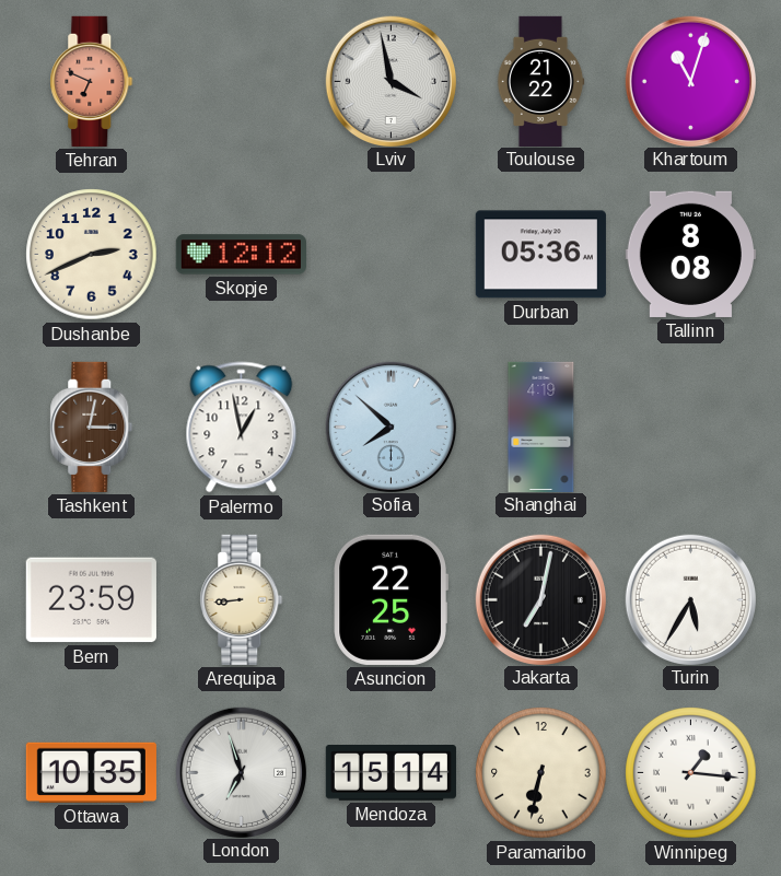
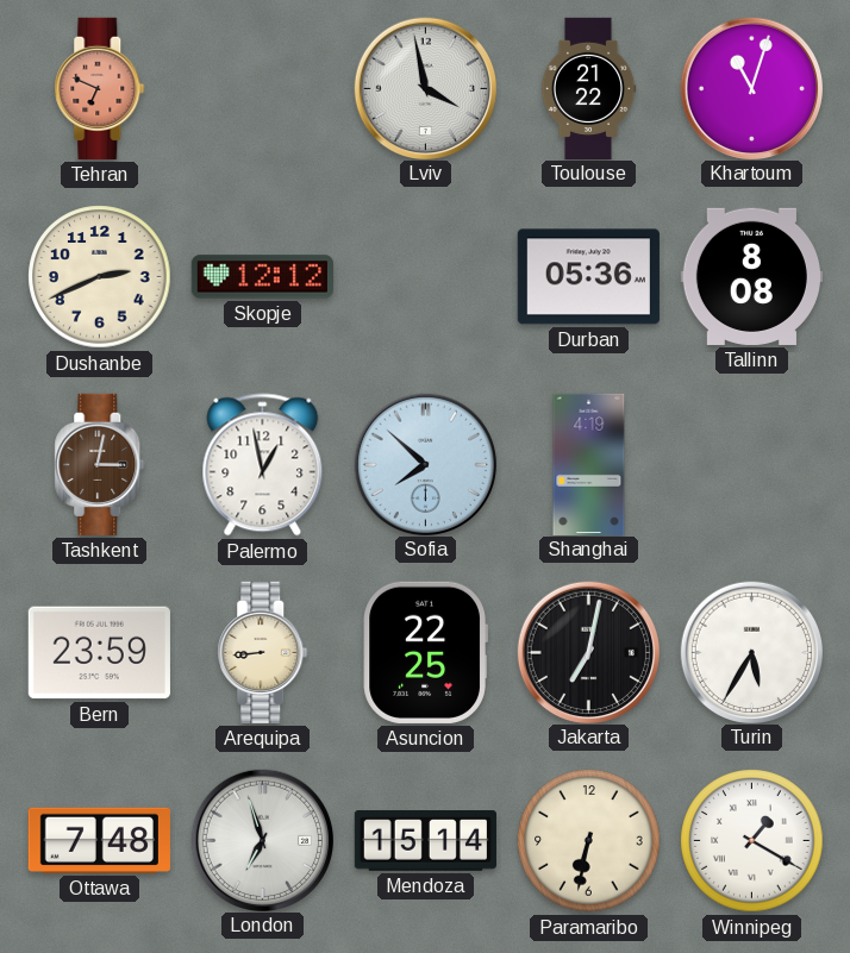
Ottawa: 10:35 -> 7:48
Winnipeg: 1:16 -> 1:20
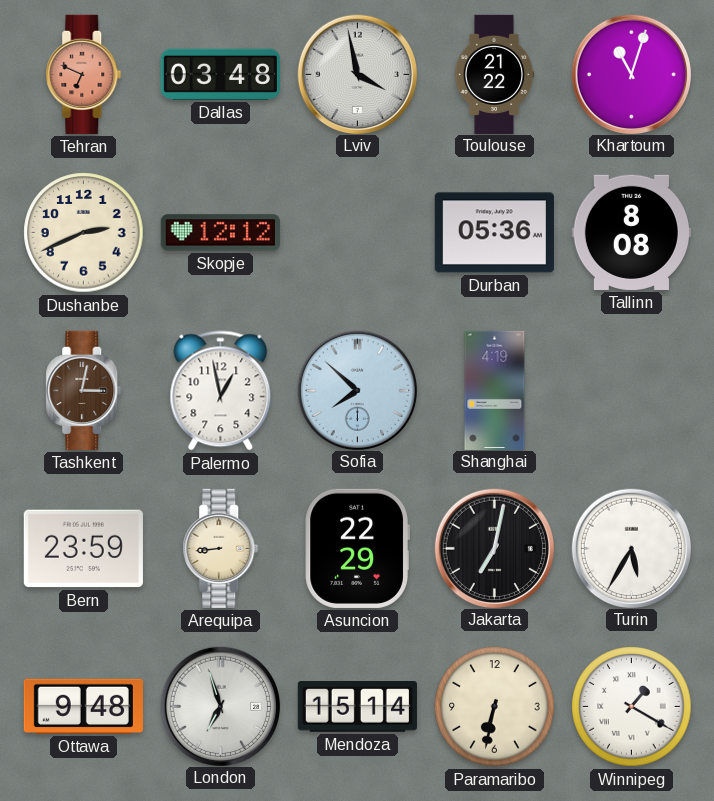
Dallas: none -> 03:48
Asuncion: 22:25 -> 22:29
Ottawa: 7:48 -> 9:48
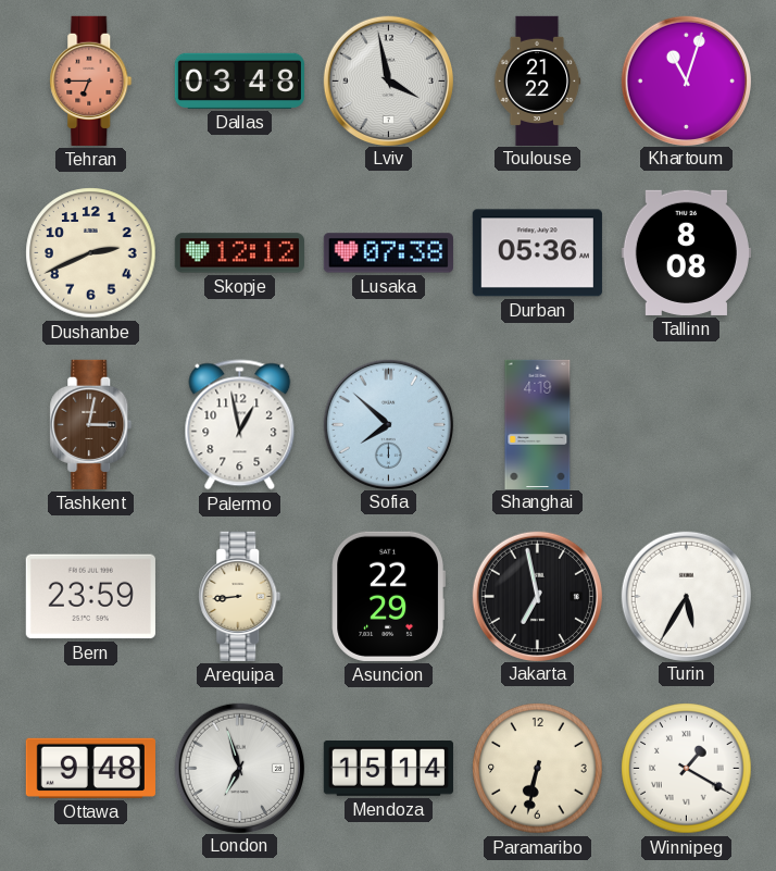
Tehran: 6:49 -> 6:45
Lusaka: none -> 07:38
Jakarta: 7:02 -> 6:58
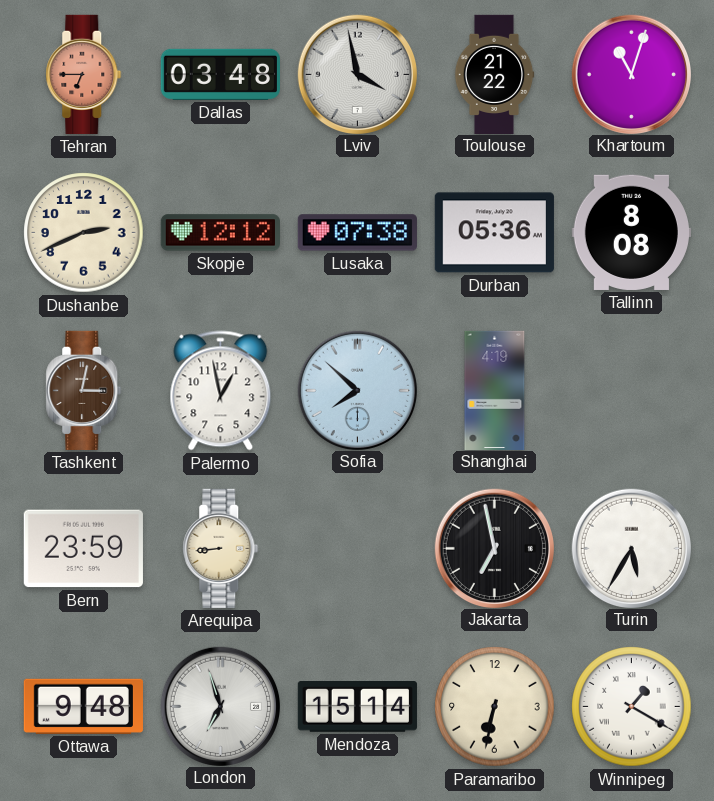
Asuncion: 22:29 -> none
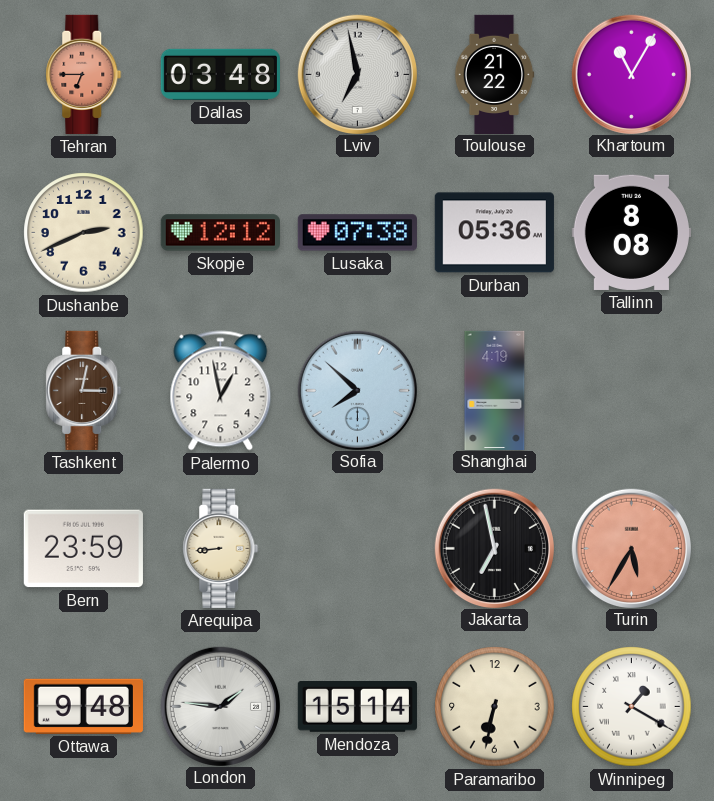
Lviv: 3:58 -> 6:58
Khartoum: 11:03 -> 11:05
Turin dial: white -> salmon
London: 6:57 -> 1:46
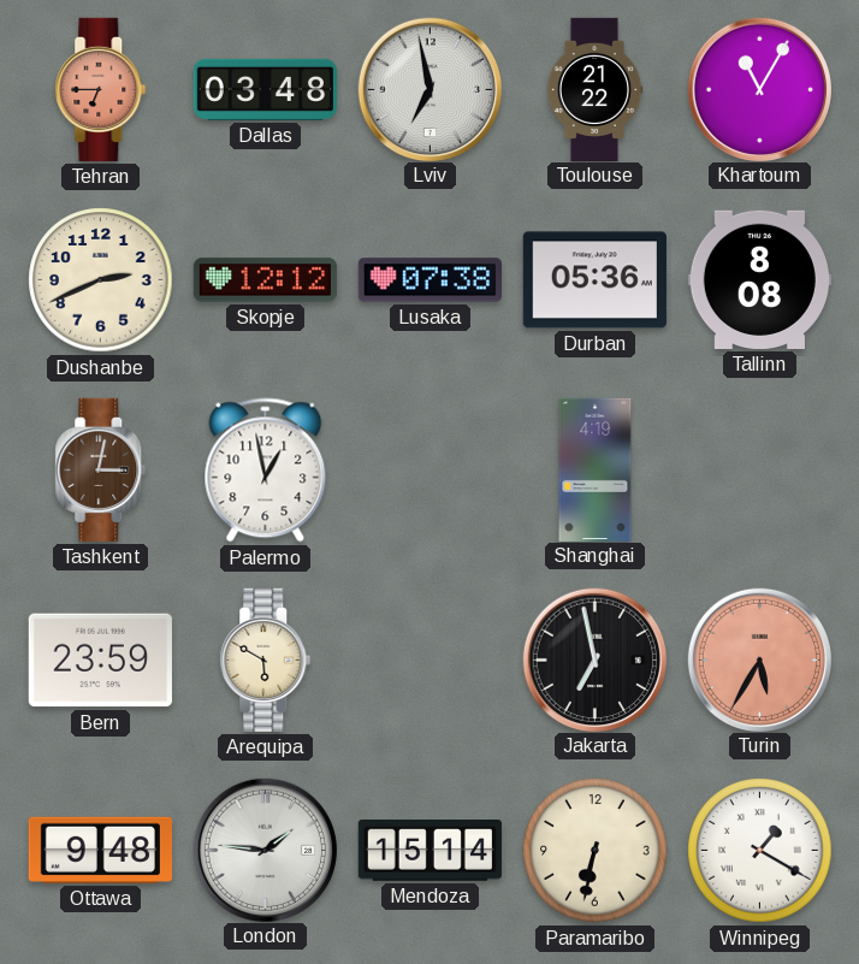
Sofia: 7:52 -> none
Arequipa: 8:44 -> 5:50
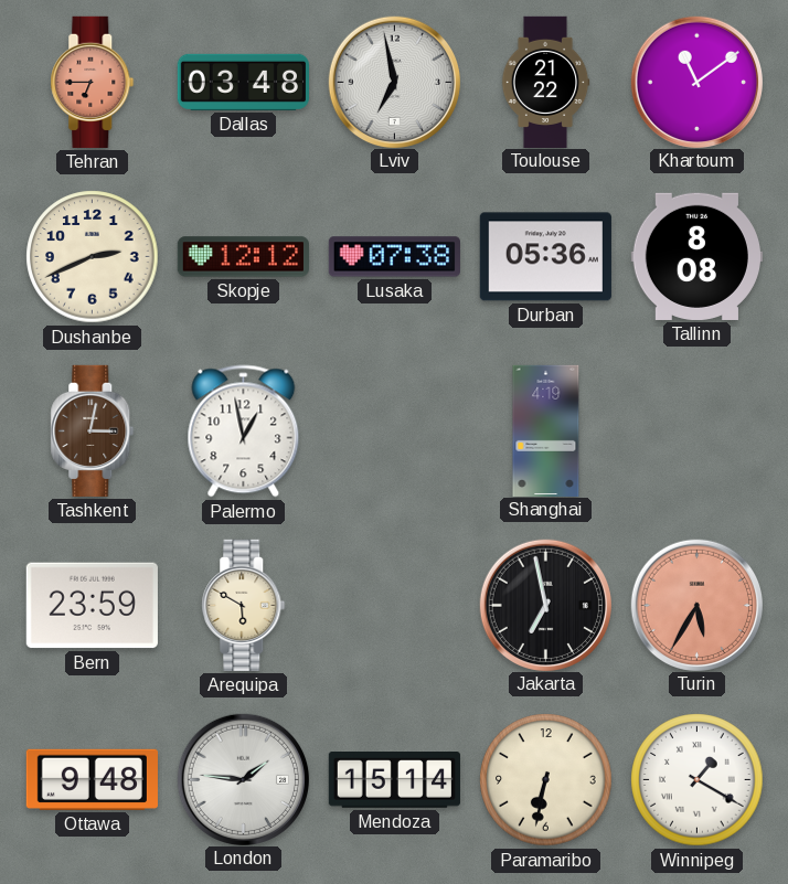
Khartoum: 11:05 -> 11:09
